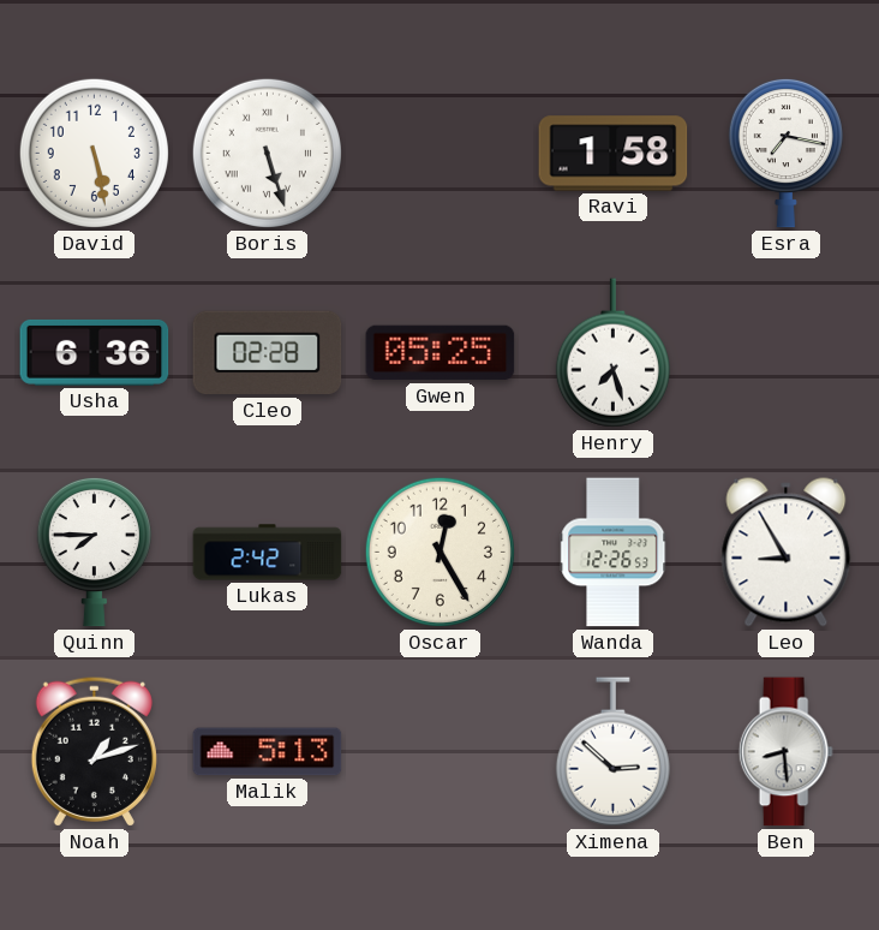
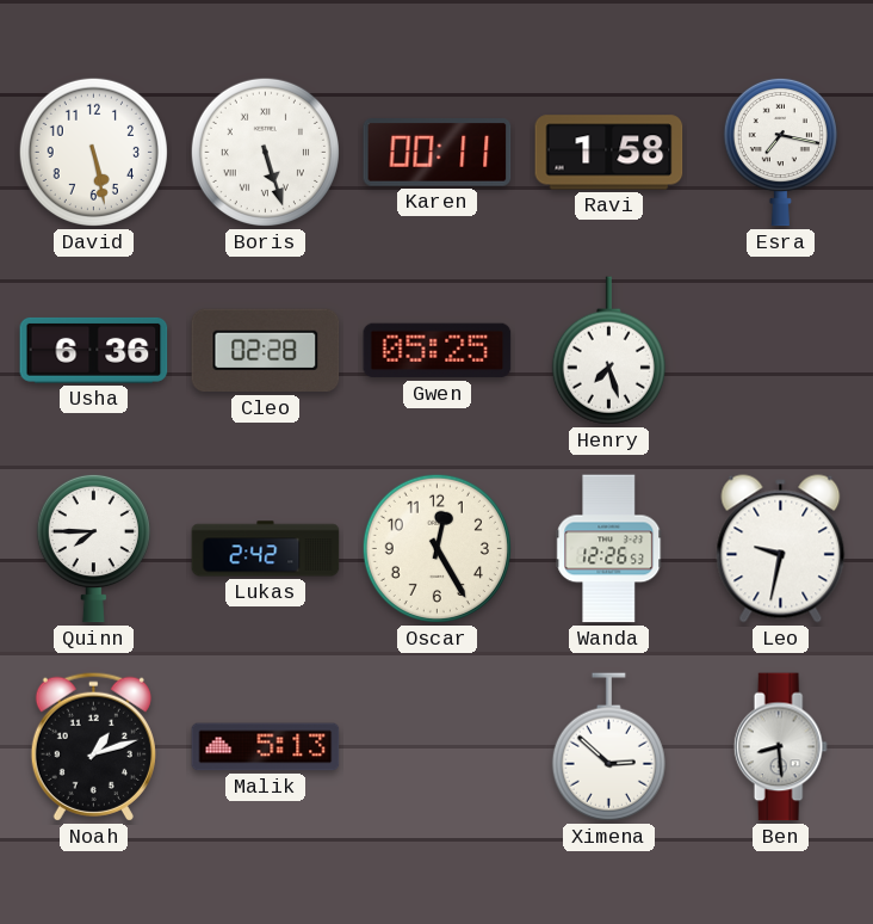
Karen: none -> 00:11
Leo: 8:55 -> 9:32
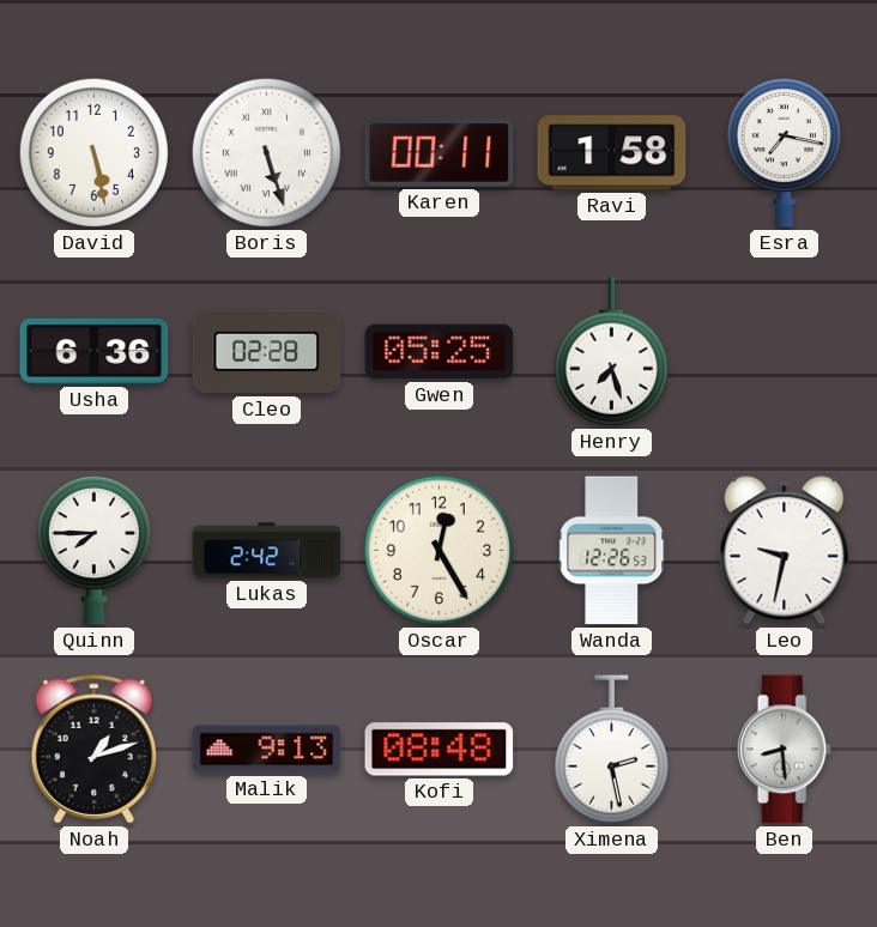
Malik: 5:13 -> 9:13
Kofi: none -> 08:48
Ximena: 2:52 -> 2:28
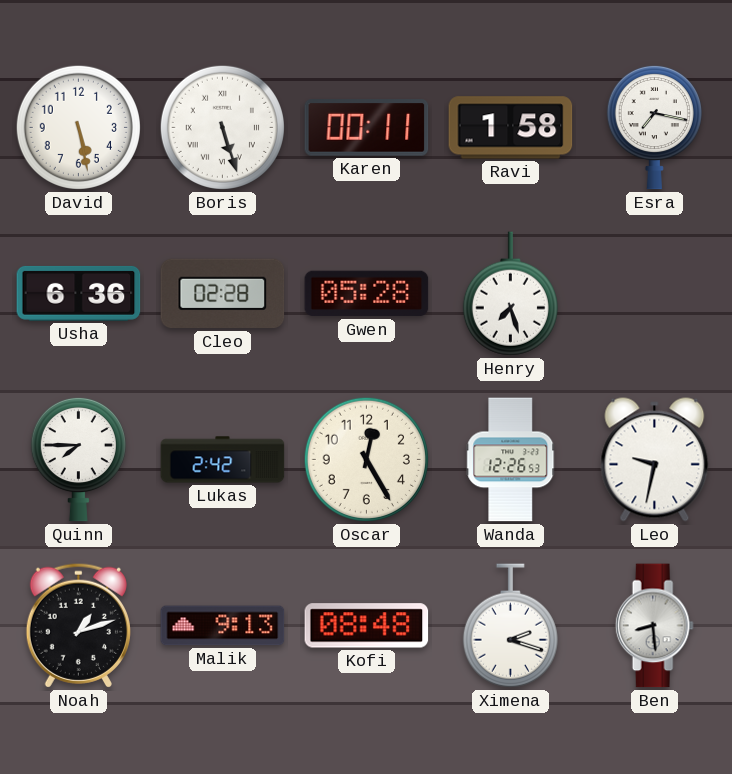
Gwen: 05:25 -> 05:28
Ximena: 2:28 -> 2:18
